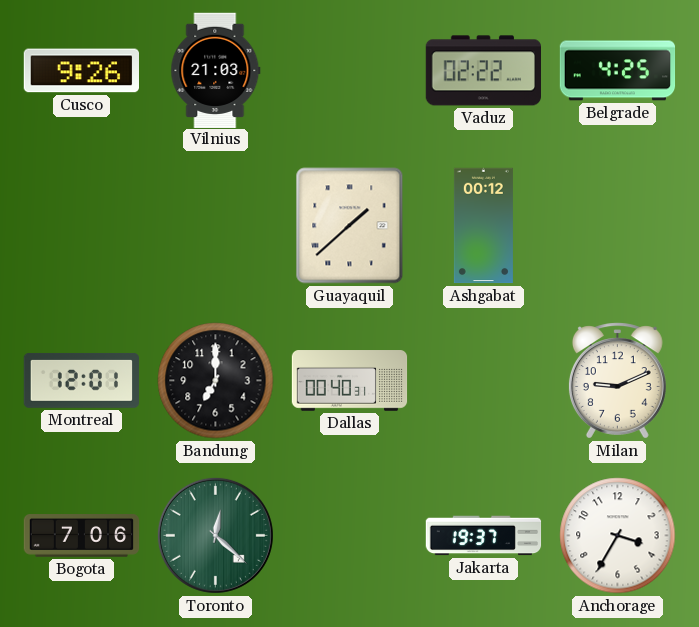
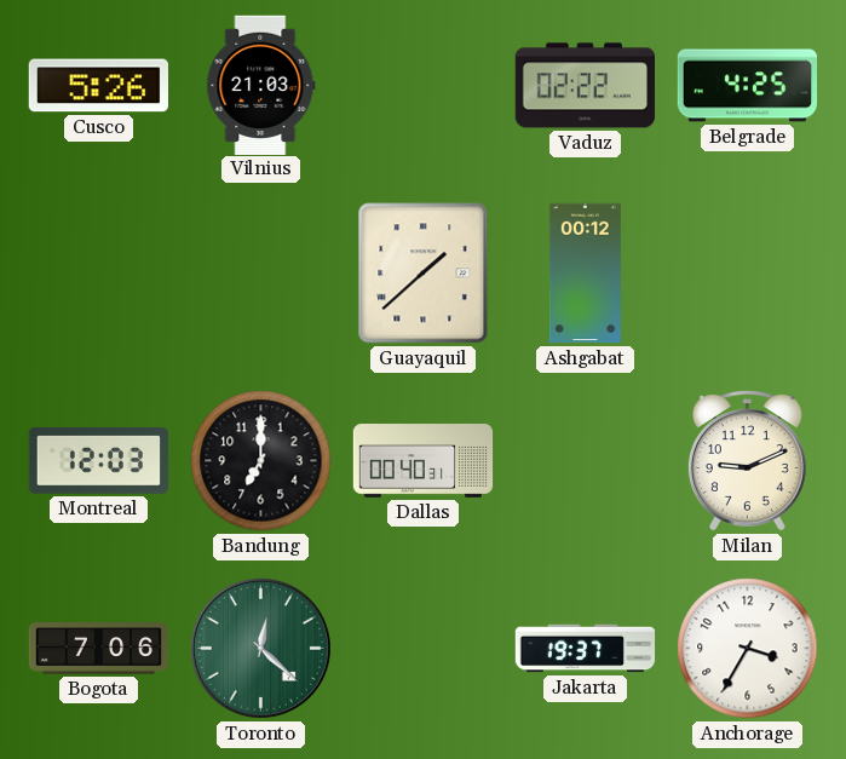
Cusco: 9:26 -> 5:26
Montreal: 12:01 -> 12:03
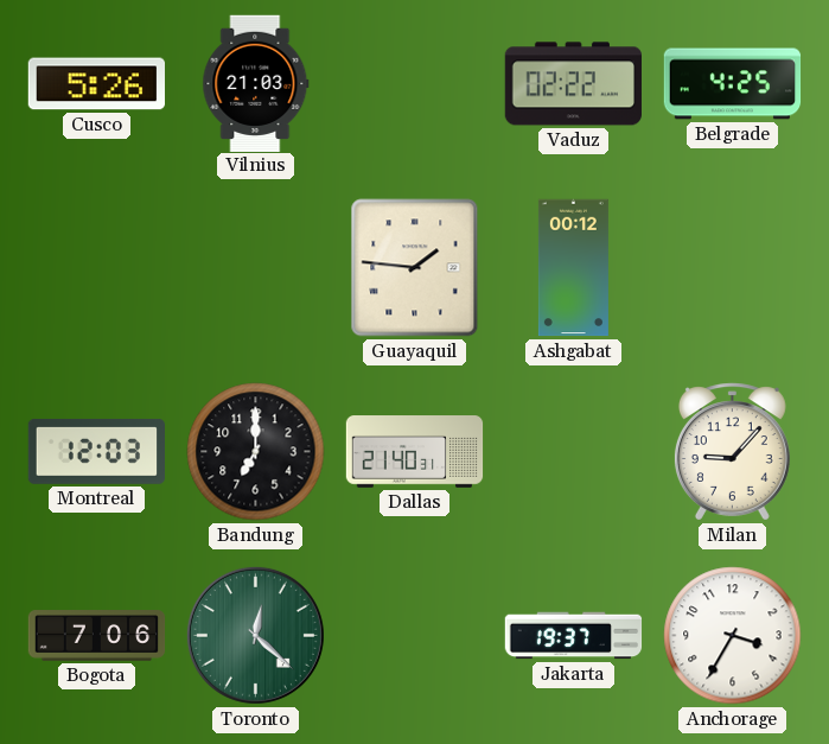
Guayaquil: 1:38 -> 1:46
Dallas: 00:40 -> 21:40
Milan: 9:11 -> 9:07
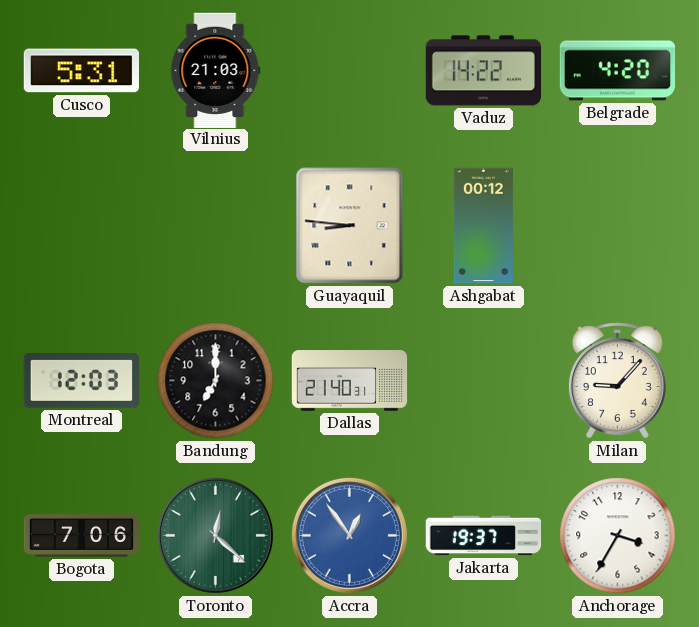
Cusco: 5:26 -> 5:31
Vaduz: 02:22 -> 14:22
Belgrade: 4:25 -> 4:20
Guayaquil: 1:46 -> 8:46
Accra: none -> 12:54
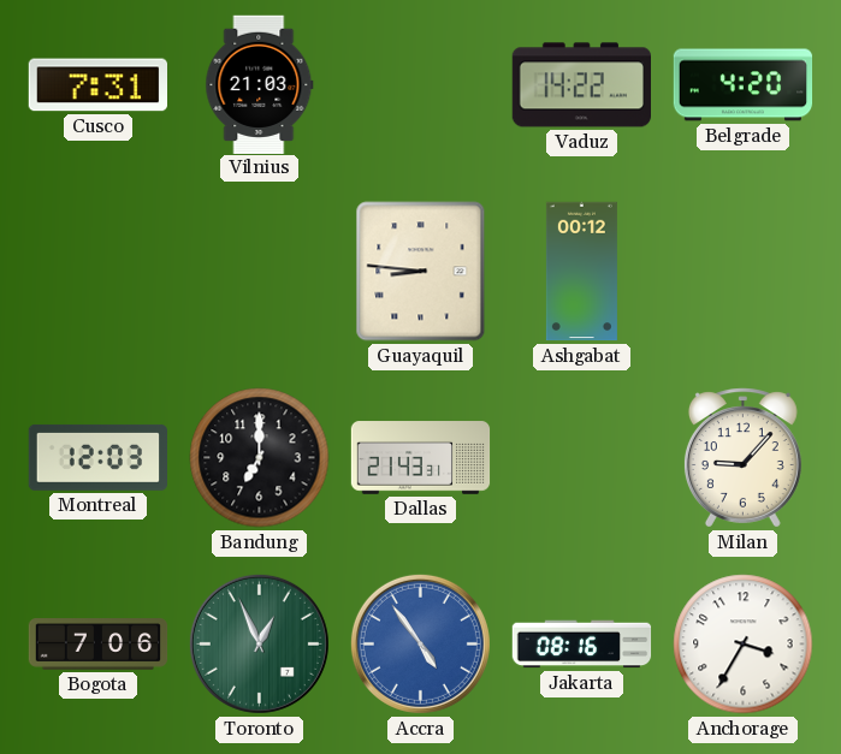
Cusco: 5:31 -> 7:31
Dallas: 21:40 -> 21:43
Toronto: 12:22 -> 12:56
Accra: 12:54 -> 4:54
Jakarta: 19:37 -> 08:16
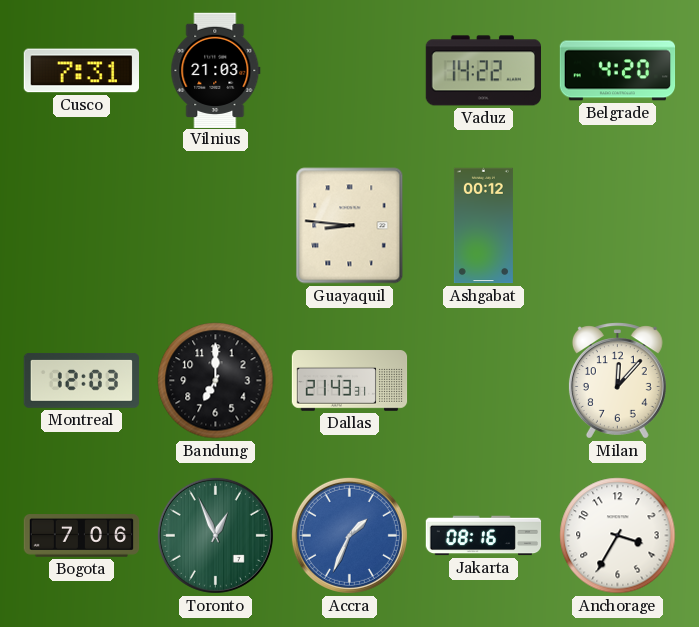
Milan: 9:07 -> 12:07
Accra: 4:54 -> 1:34
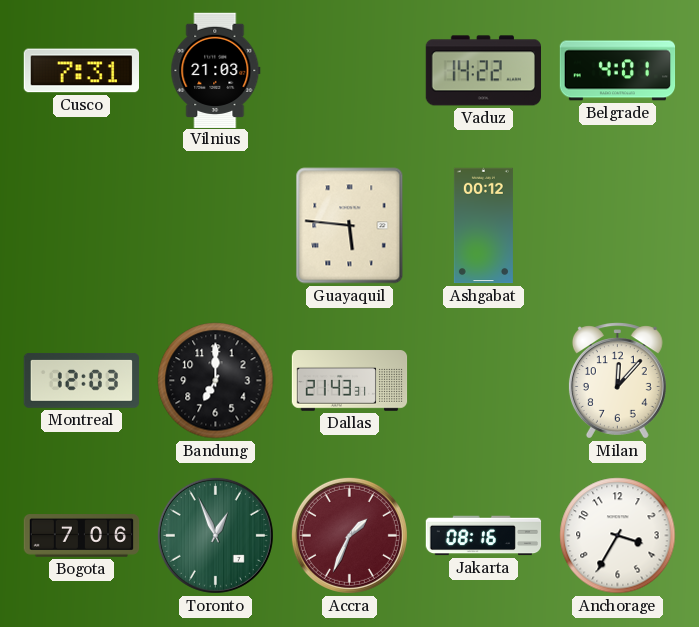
Belgrade: 4:20 -> 4:01
Guayaquil: 8:46 -> 5:46
Accra dial: blue -> burgundy
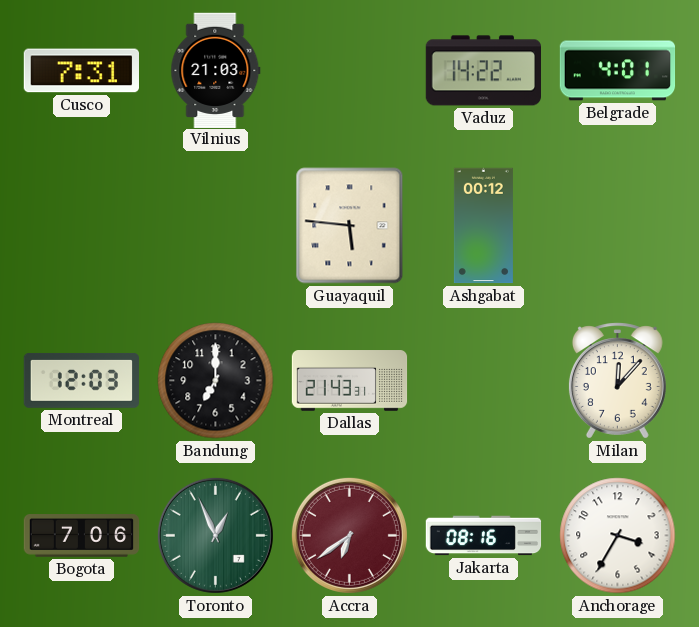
Accra: 1:34 -> 6:39
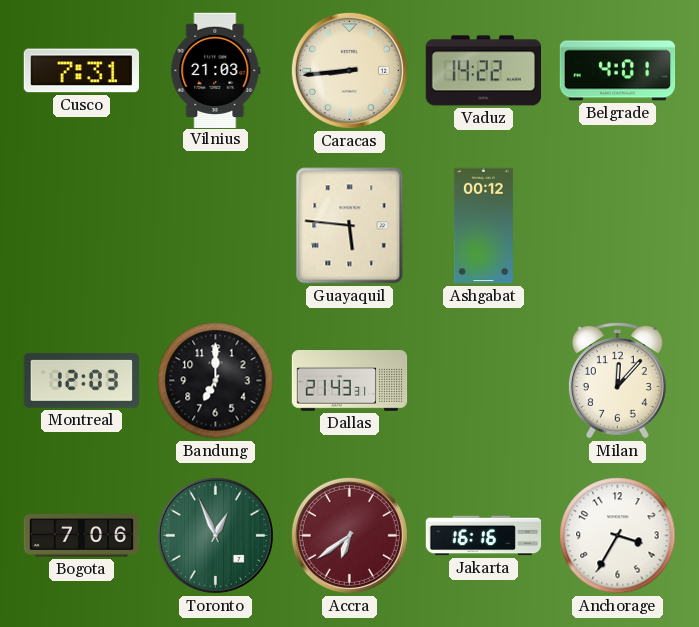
Caracas: none -> 8:44
Jakarta: 08:16 -> 16:16
